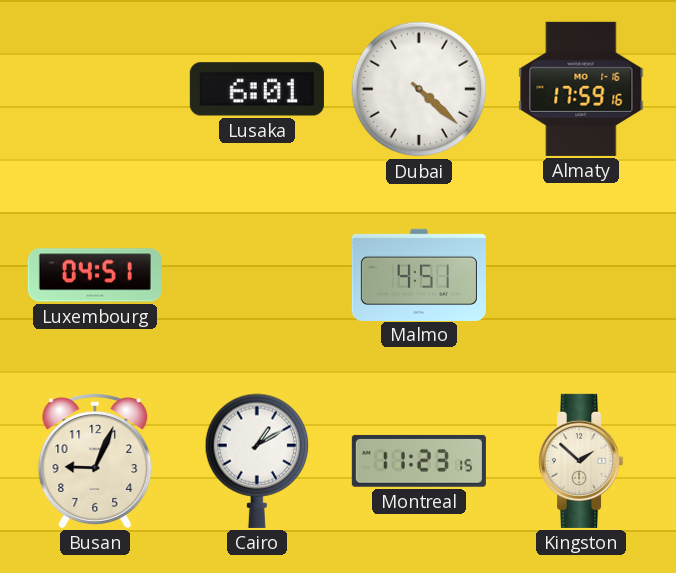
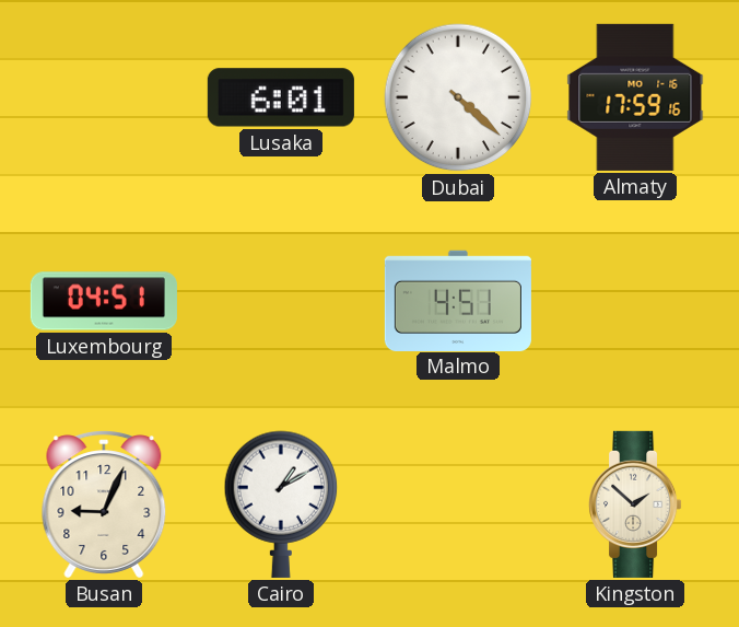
Montreal: 11:23 -> none
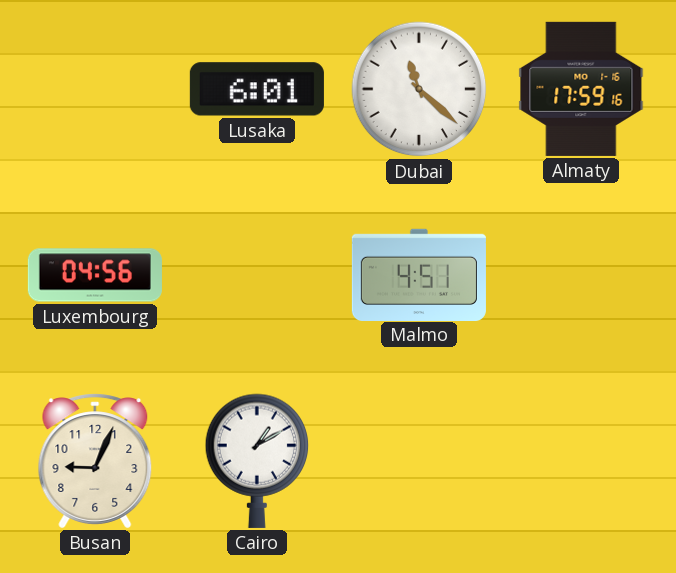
Dubai: 4:22 -> 11:22
Luxembourg: 04:51 -> 04:56
Kingston: 1:52 -> none
